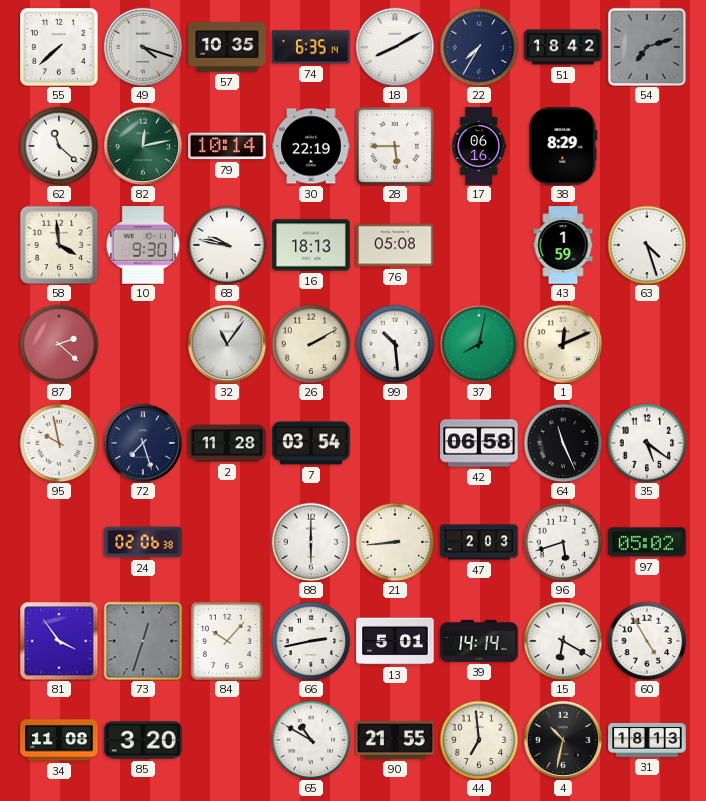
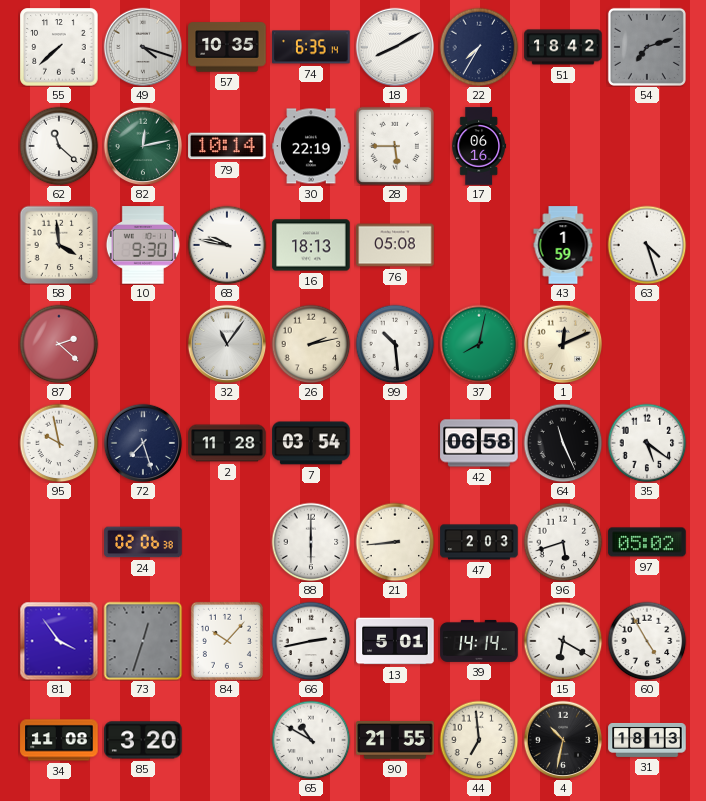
38: 8:29 -> none
26: 2:10 -> 2:13
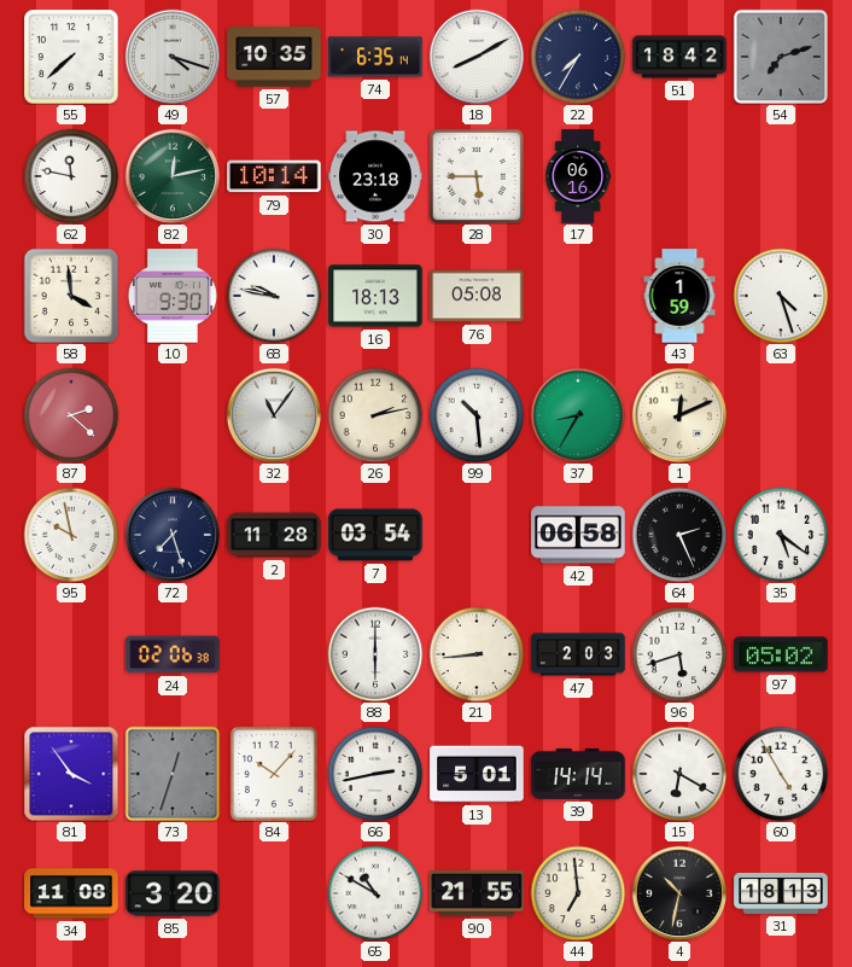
62: 11:22 -> 11:47
30: 22:19 -> 23:18
37: 8:02 -> 8:35
64: 11:26 -> 2:26
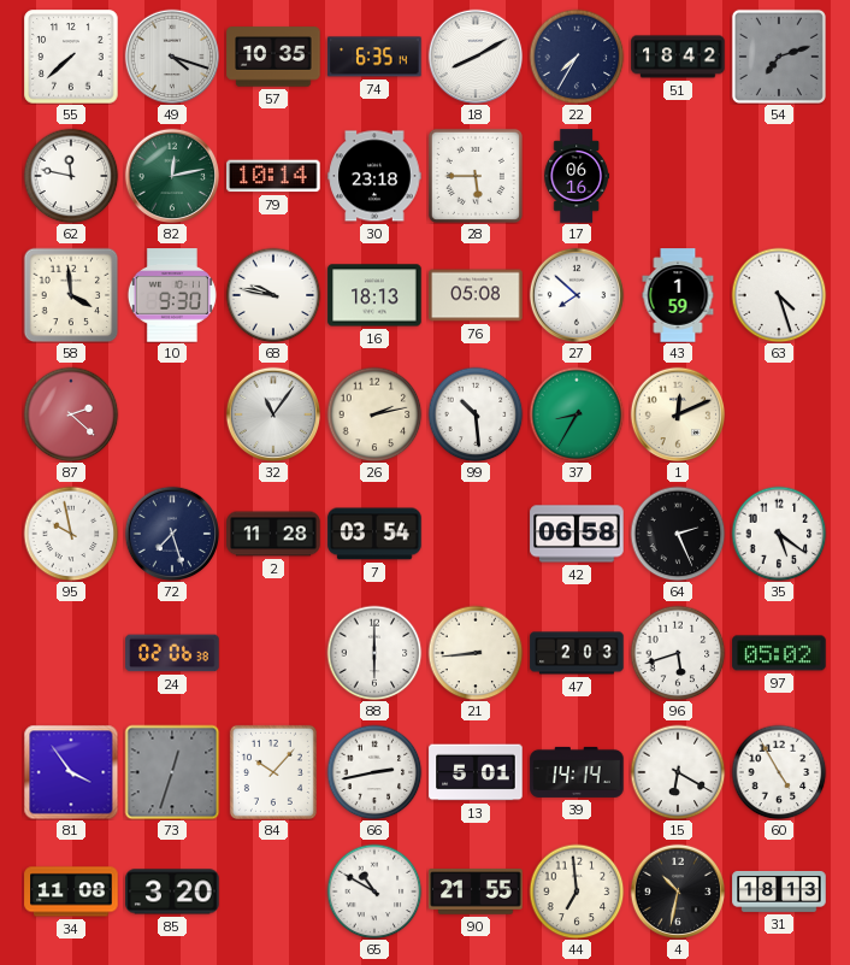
27: none -> 7:52
